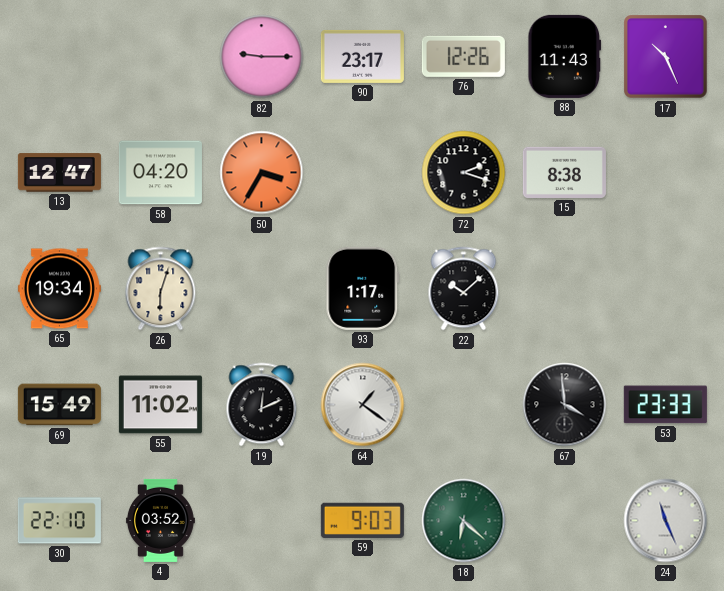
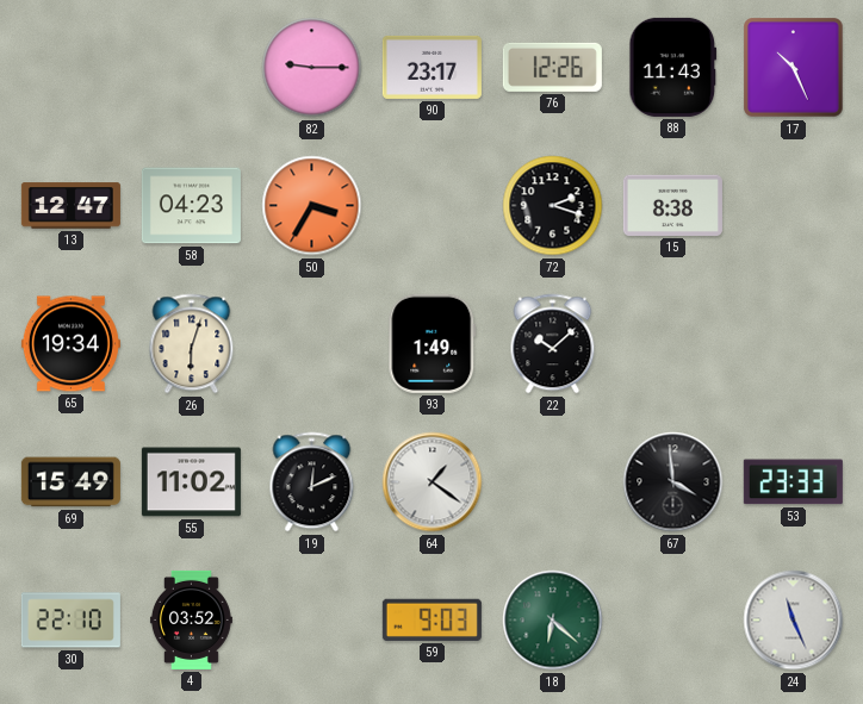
58: 04:20 -> 04:23
93: 1:17 -> 1:49
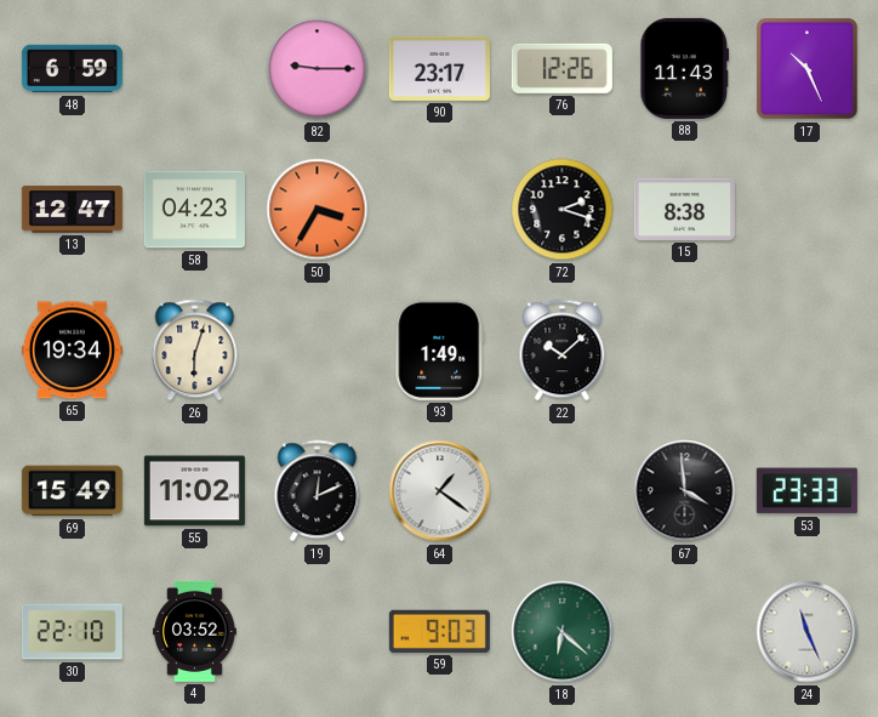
48: none -> 6:59
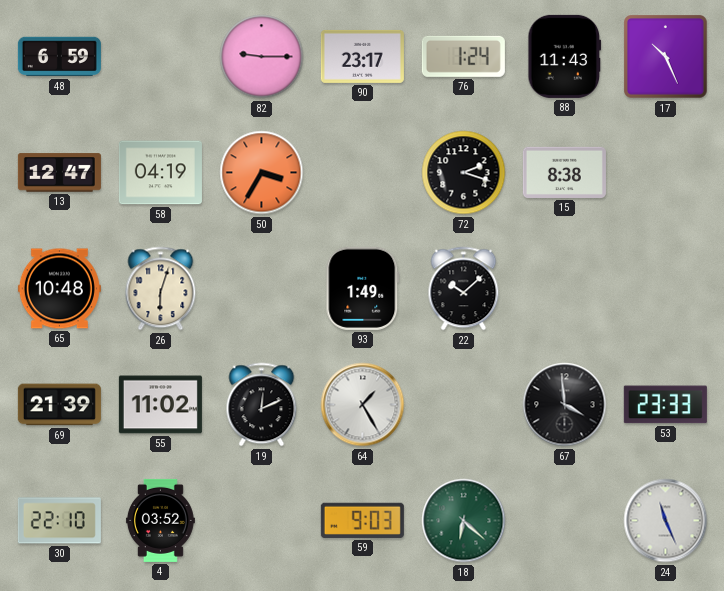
76: 12:26 -> 1:24
58: 04:23 -> 04:19
65: 19:34 -> 10:48
69: 15:49 -> 21:39
64: 1:21 -> 1:25
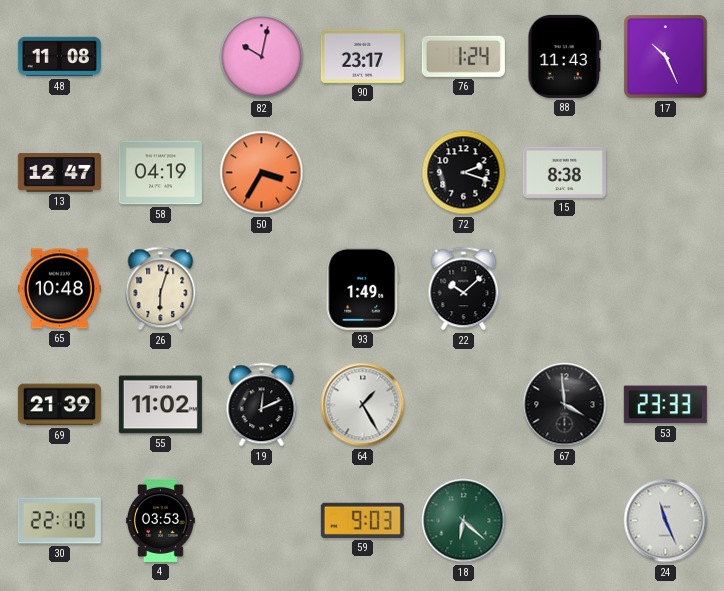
48: 6:59 -> 11:08
82: 9:15 -> 10:02
4: 03:52 -> 03:53
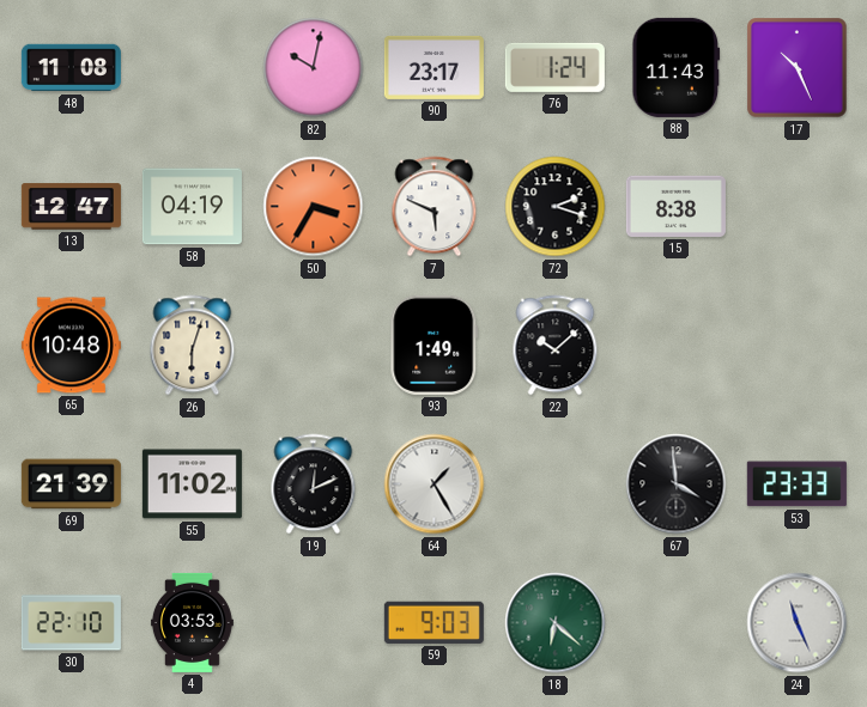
7: none -> 5:49
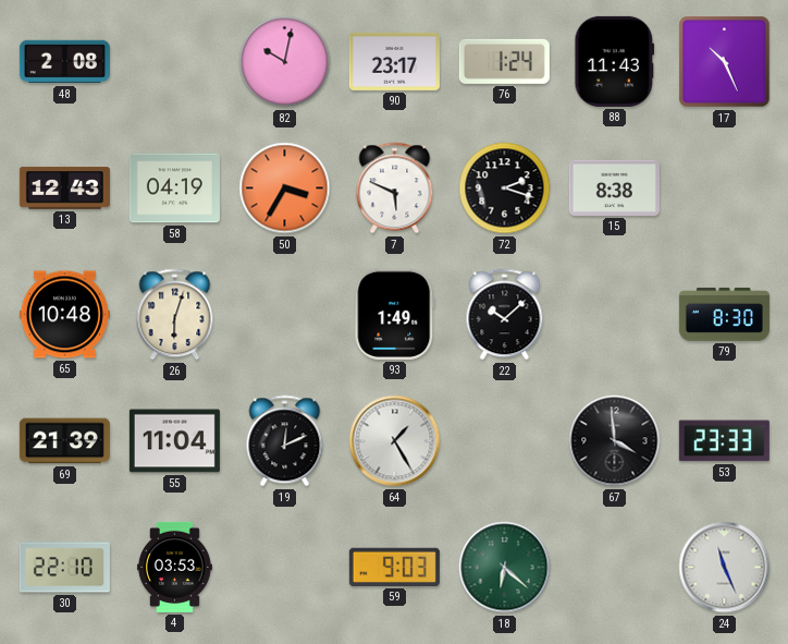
48: 11:08 -> 2:08
13: 12:47 -> 12:43
79: none -> 8:30
55: 11:02 -> 11:04
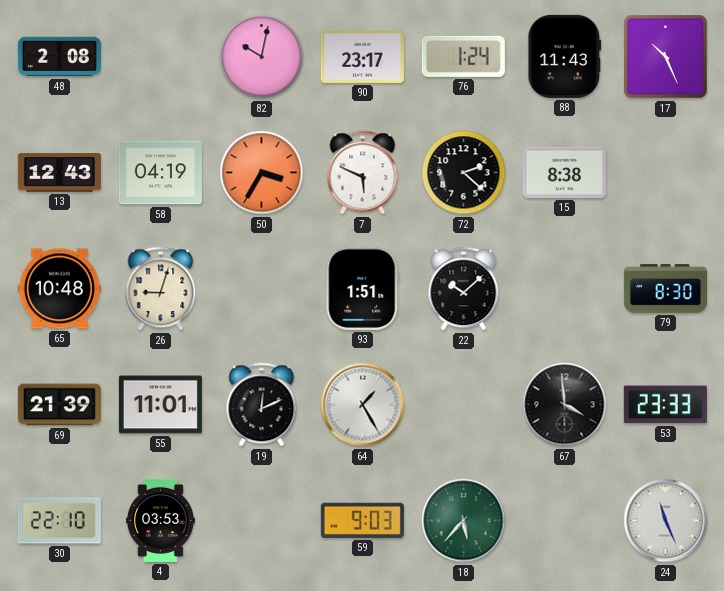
72: 2:18 -> 2:22
26: 6:03 -> 9:03
93: 1:49 -> 1:51
55: 11:04 -> 11:01
18: 6:22 -> 5:37
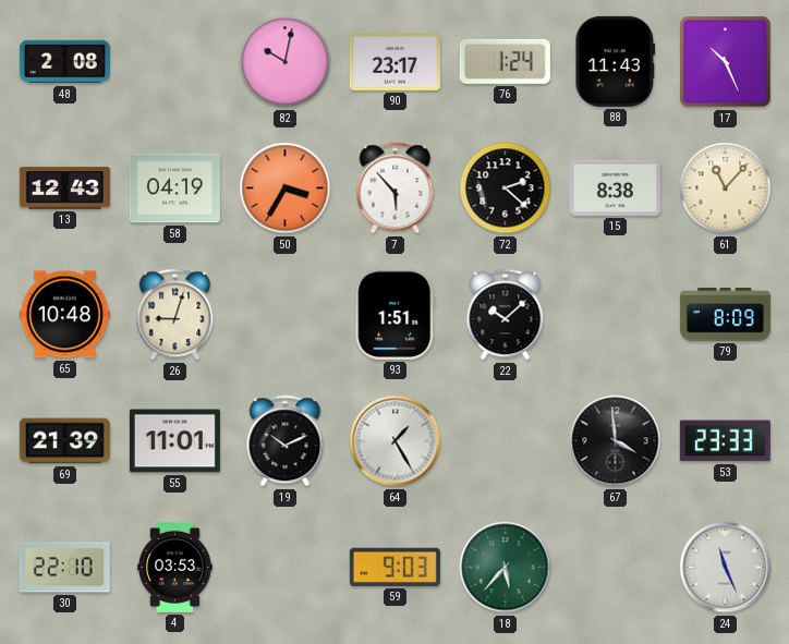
7: 5:49 -> 5:53
61: none -> 11:07
79: 8:30 -> 8:09
19: 12:11 -> 10:11
